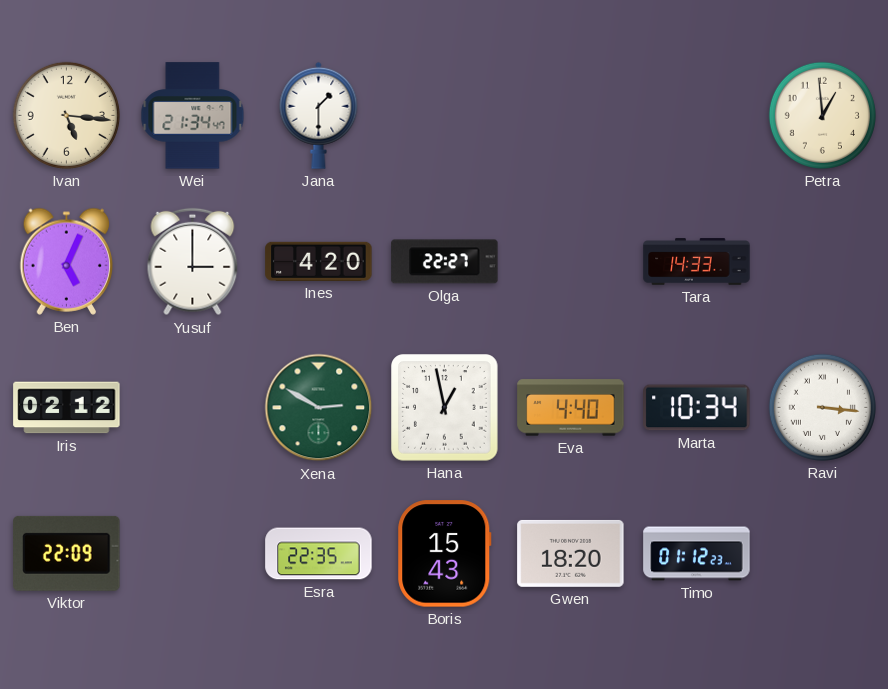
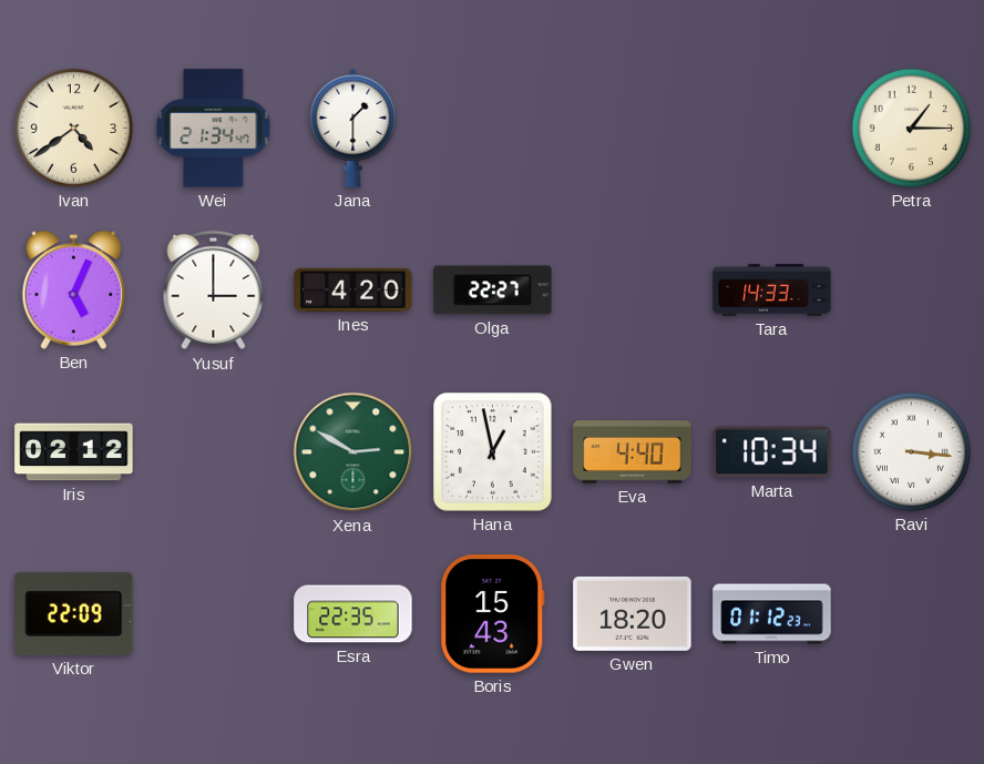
Ivan: 5:16 -> 4:39
Petra: 12:59 -> 1:15
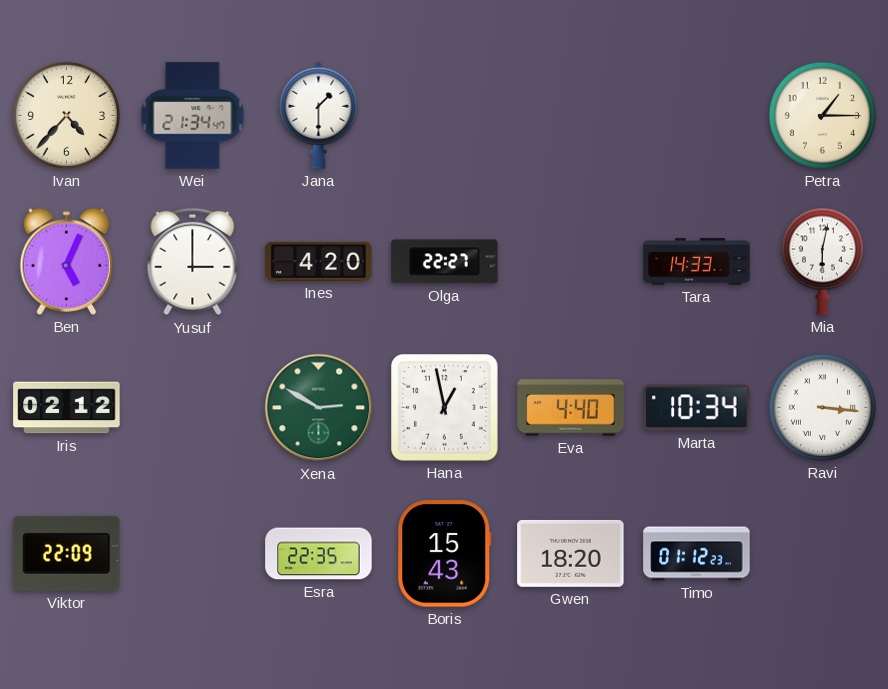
Ivan: 4:39 -> 4:37
Mia: none -> 6:02
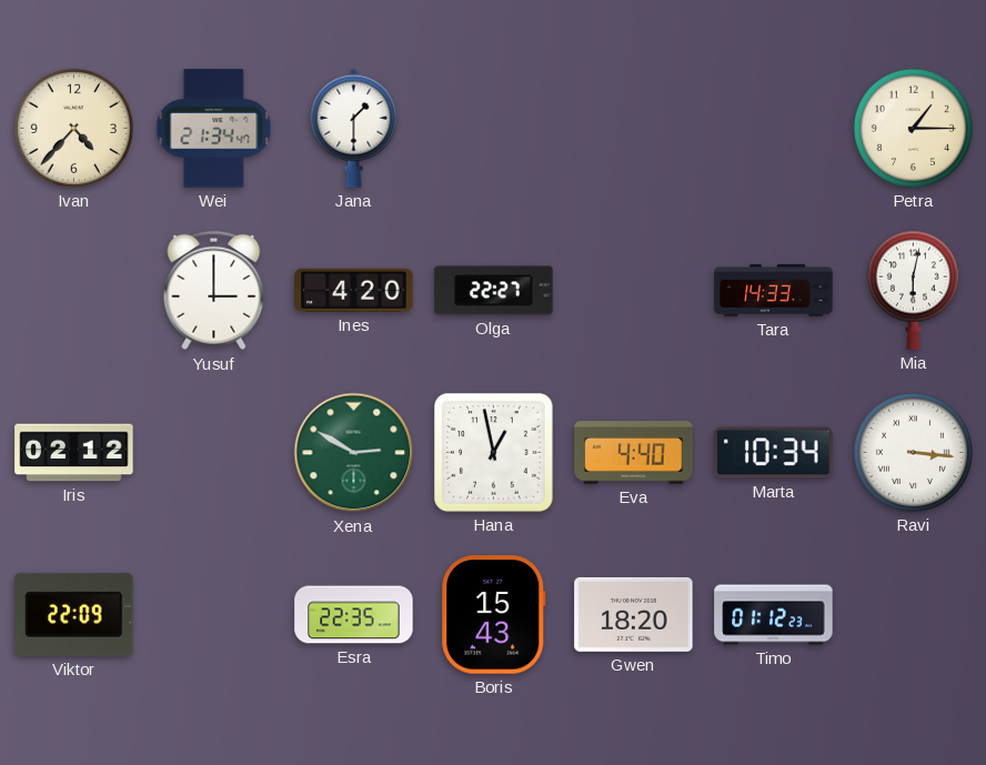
Ben: 5:04 -> none
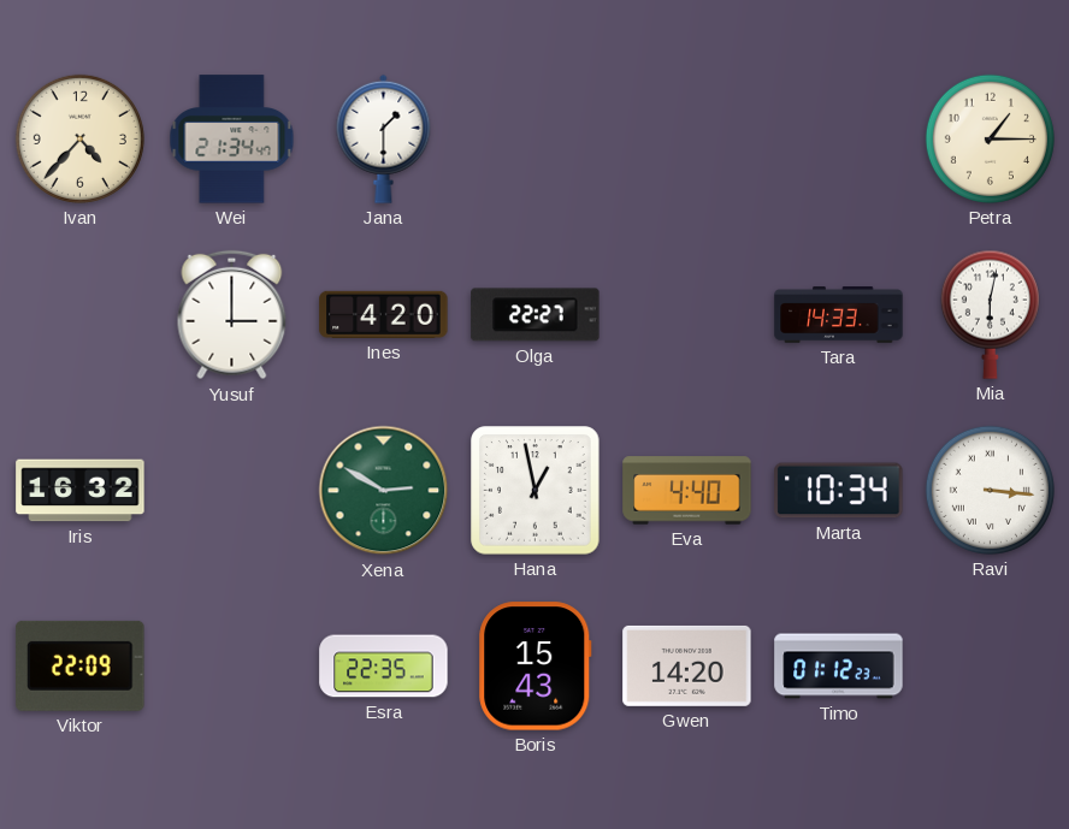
Iris: 02:12 -> 16:32
Gwen: 18:20 -> 14:20
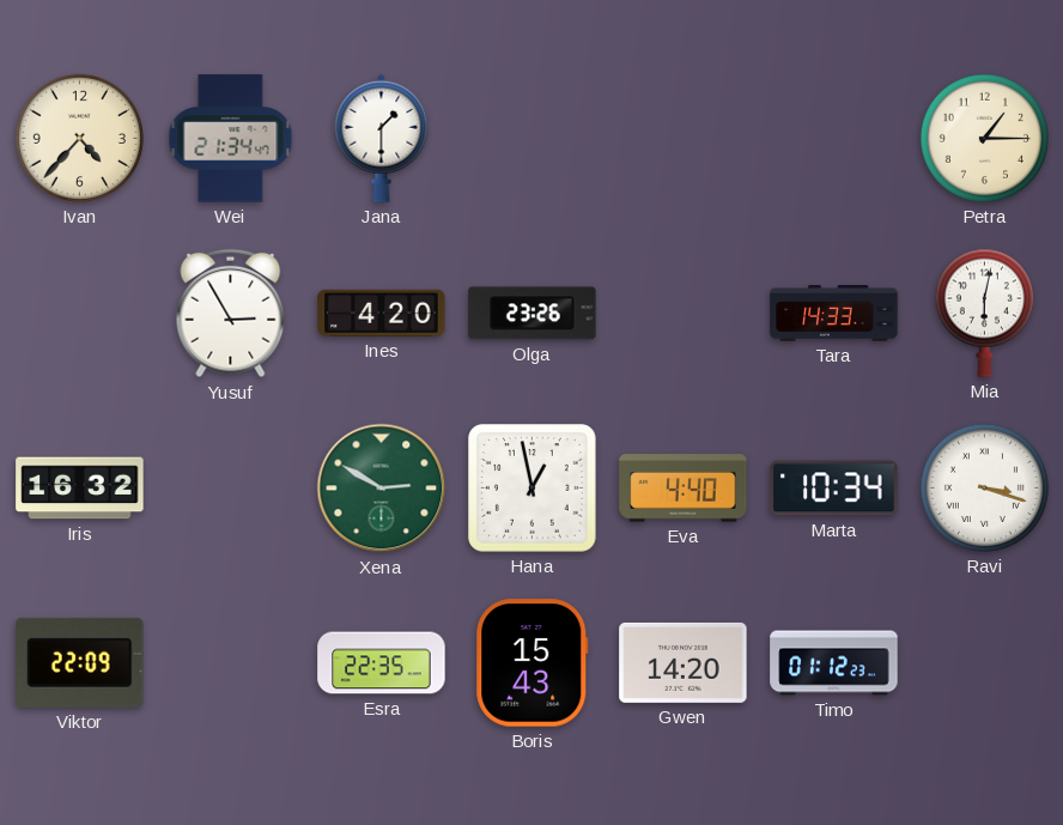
Yusuf: 3:00 -> 2:55
Olga: 22:27 -> 23:26
Ravi: 3:16 -> 3:18
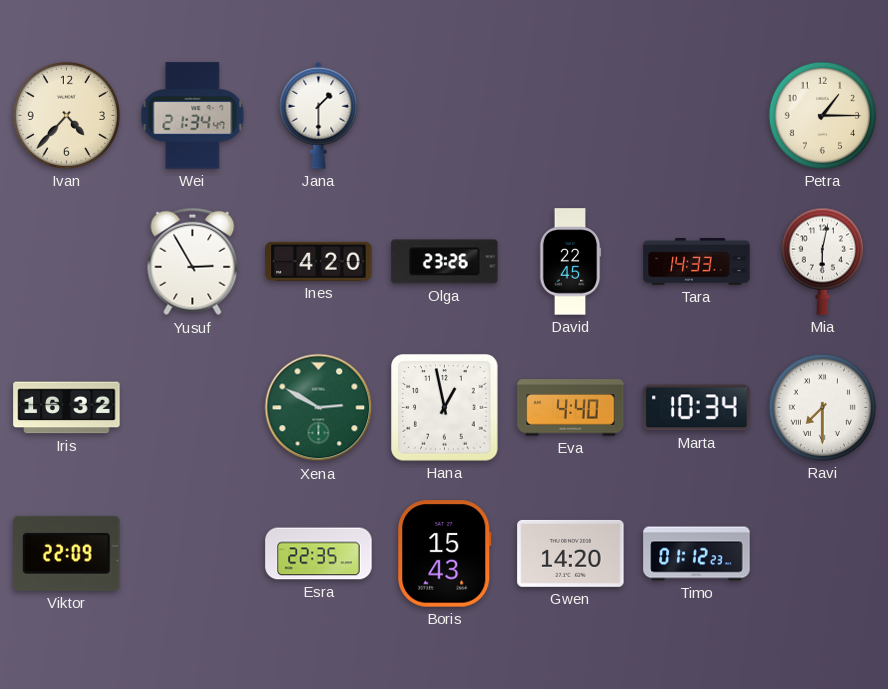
David: none -> 22:45
Ravi: 3:18 -> 7:30
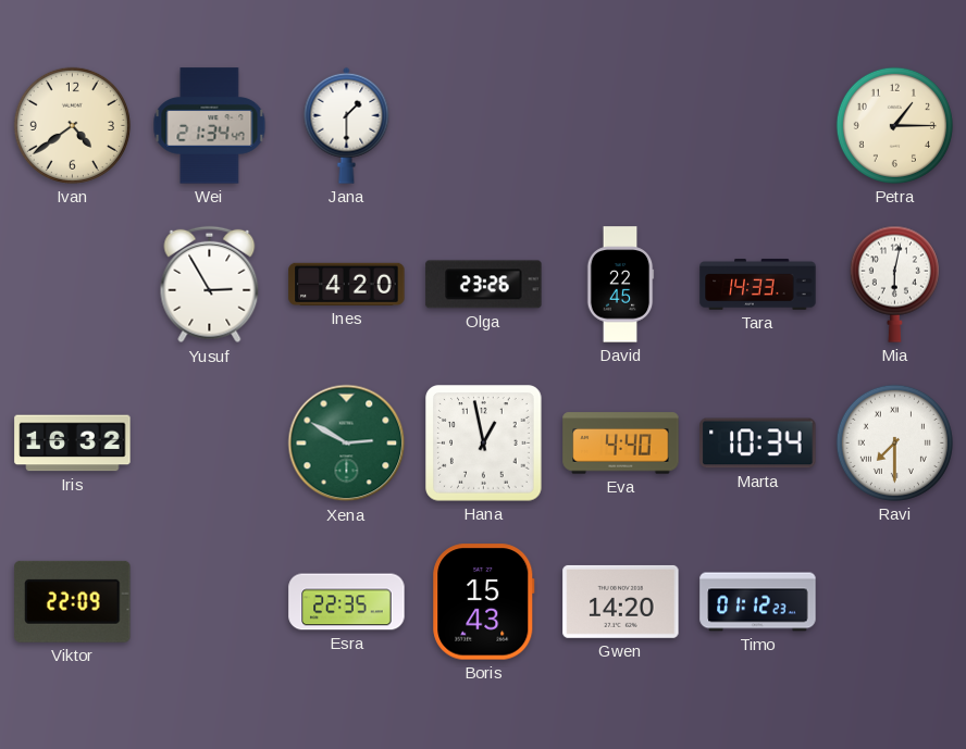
Ivan: 4:37 -> 4:39
